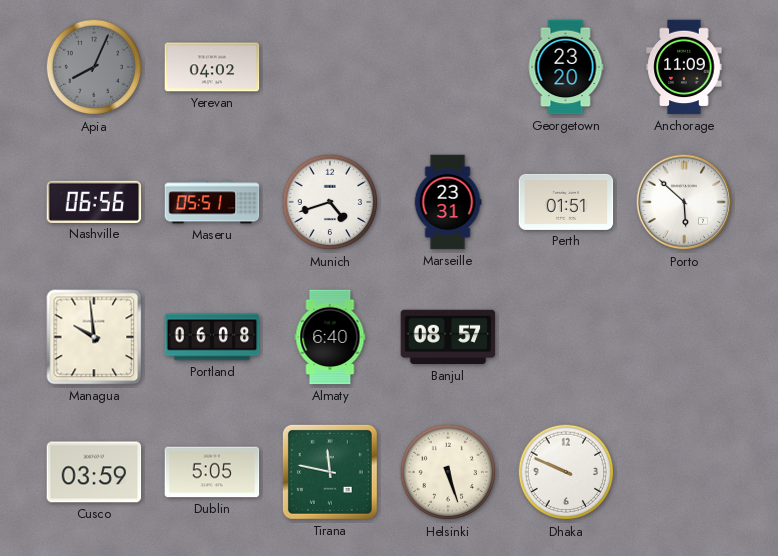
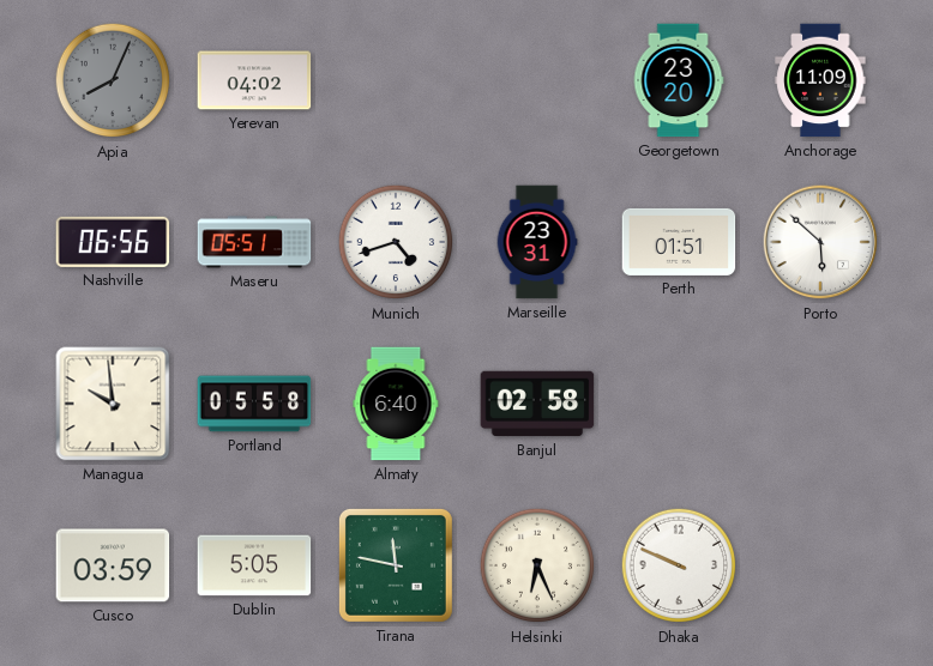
Portland: 06:08 -> 05:58
Banjul: 08:57 -> 02:58
Helsinki: 5:27 -> 6:26
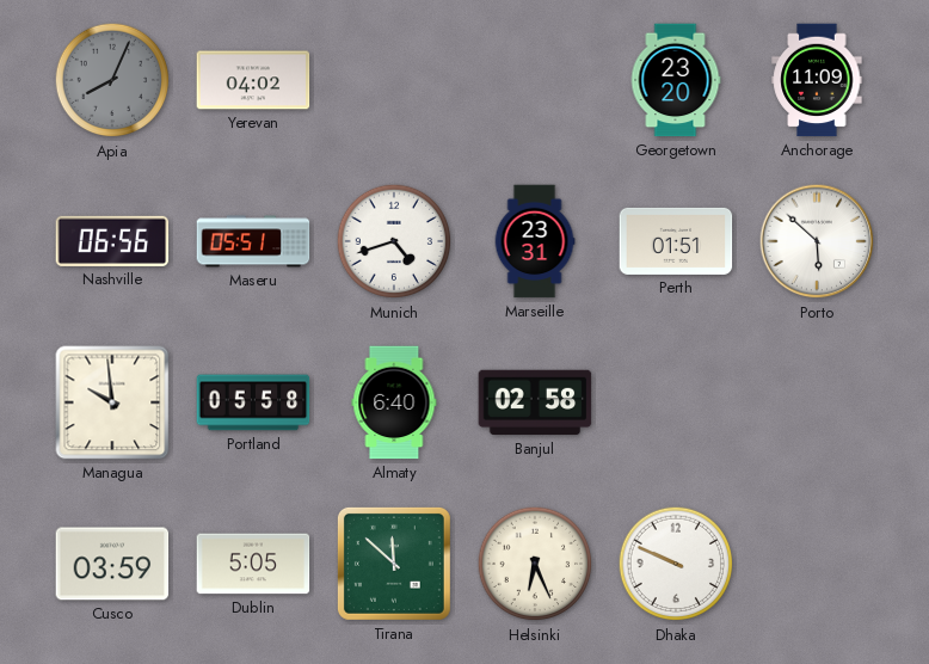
Tirana: 11:47 -> 11:52
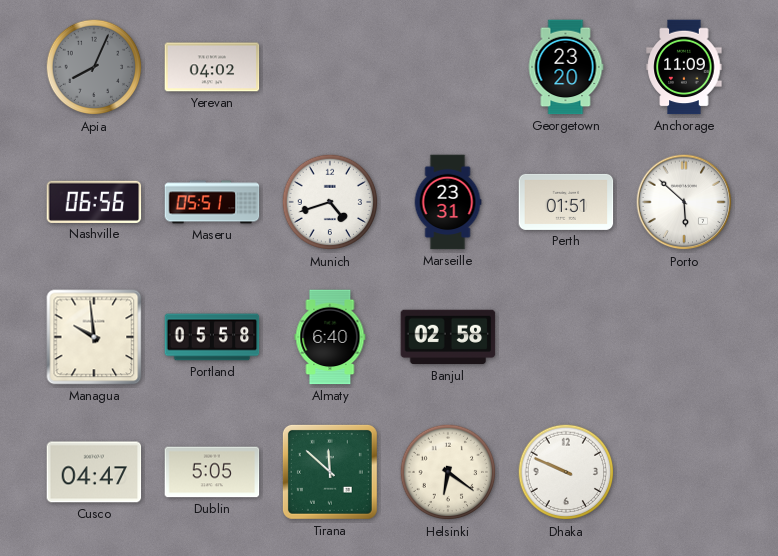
Cusco: 03:59 -> 04:47
Helsinki: 6:26 -> 6:21
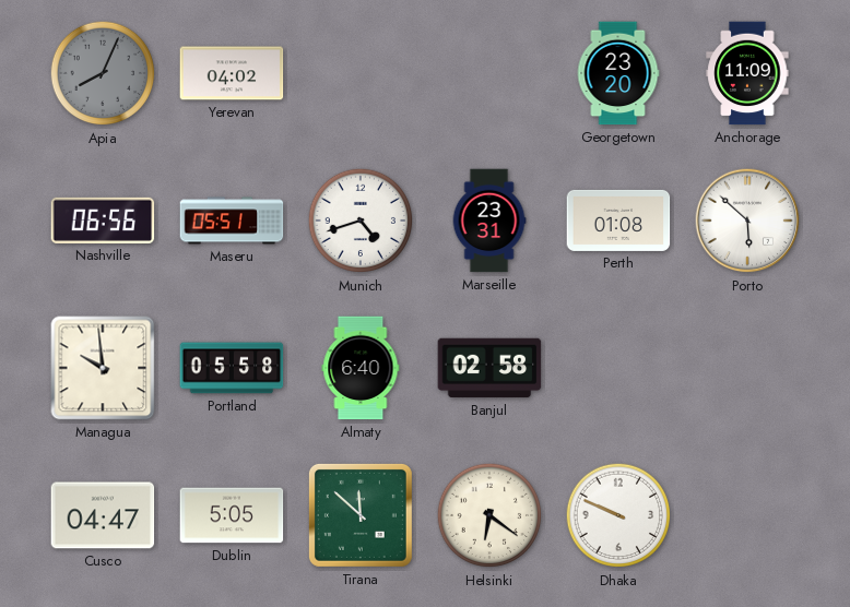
Perth: 01:51 -> 01:08
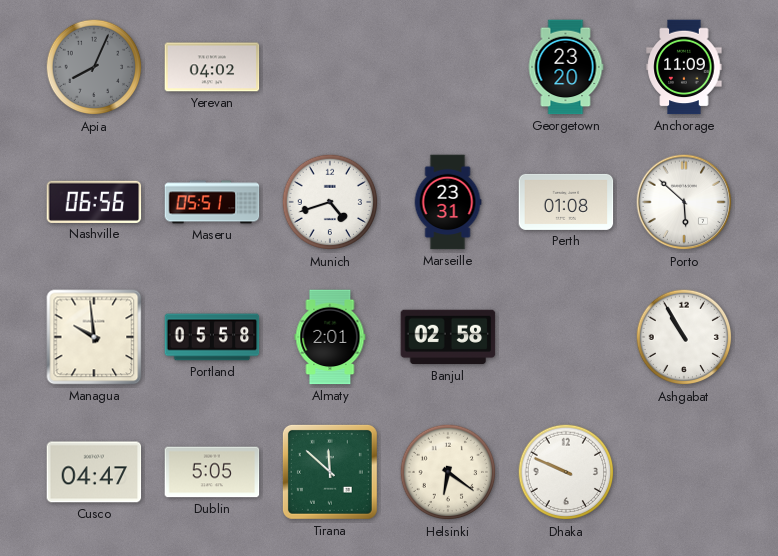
Almaty: 6:40 -> 2:01
Ashgabat: none -> 10:55
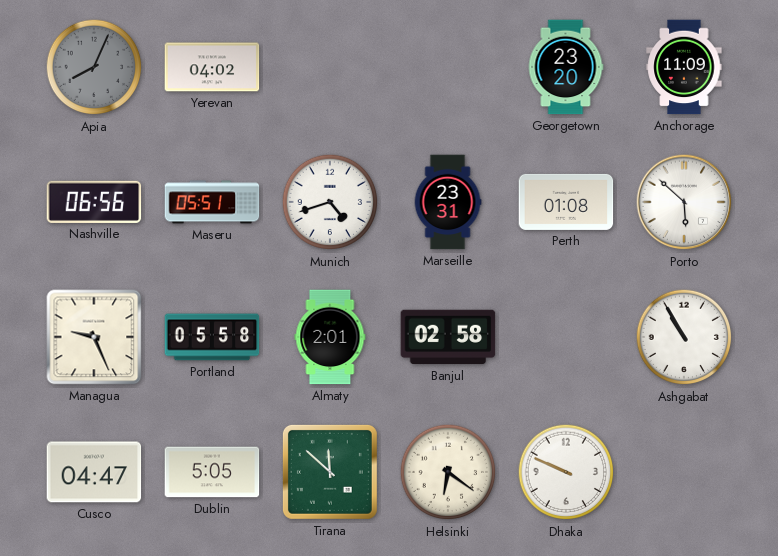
Managua: 9:59 -> 9:26
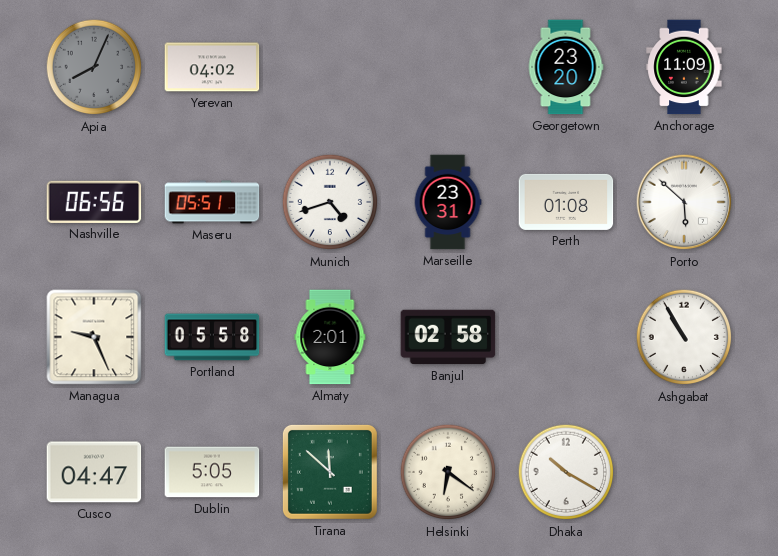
Dhaka: 9:49 -> 10:20
